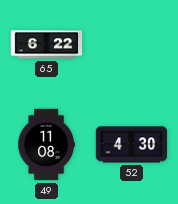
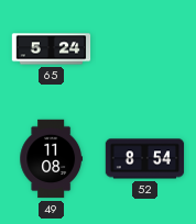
65: 6:22 -> 5:24
52: 4:30 -> 8:54
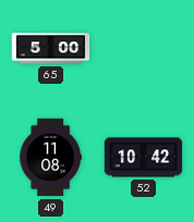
65: 5:24 -> 5:00
52: 8:54 -> 10:42
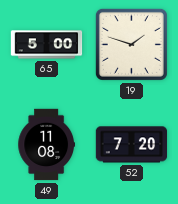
19: none -> 1:48
52: 10:42 -> 7:20
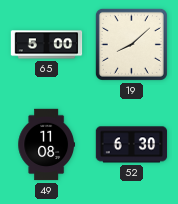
19: 1:48 -> 8:08
52: 7:20 -> 6:30
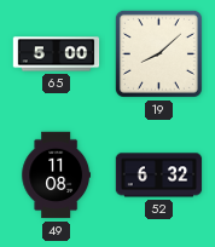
52: 6:30 -> 6:32
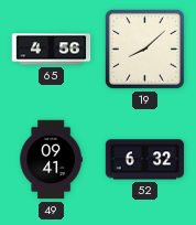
65: 5:00 -> 4:56
49: 11:08 -> 09:41
